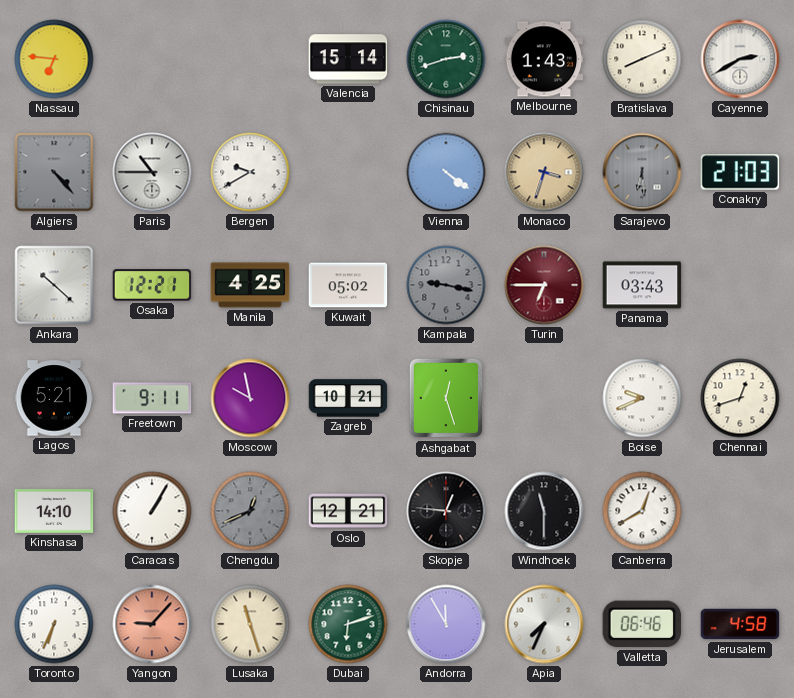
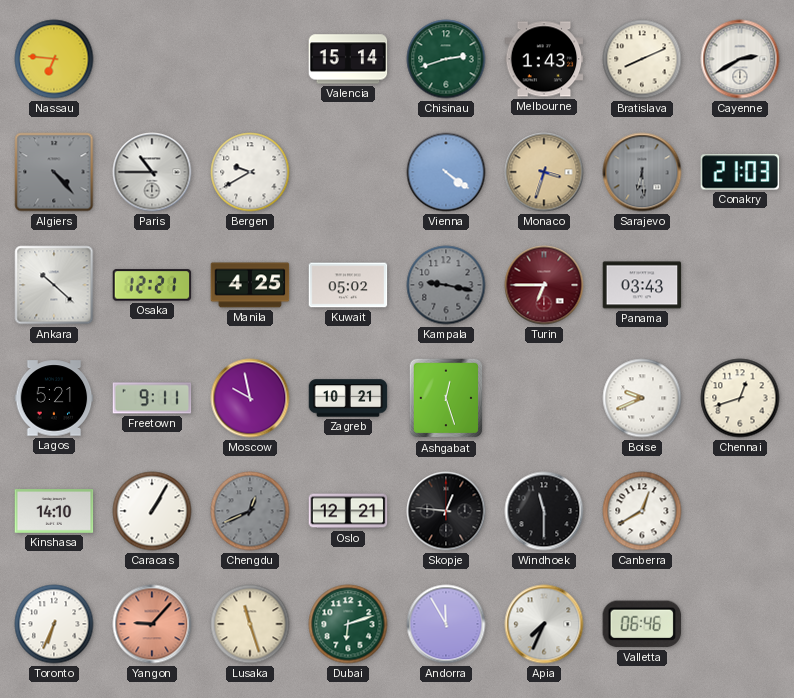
Jerusalem: 4:58 -> none
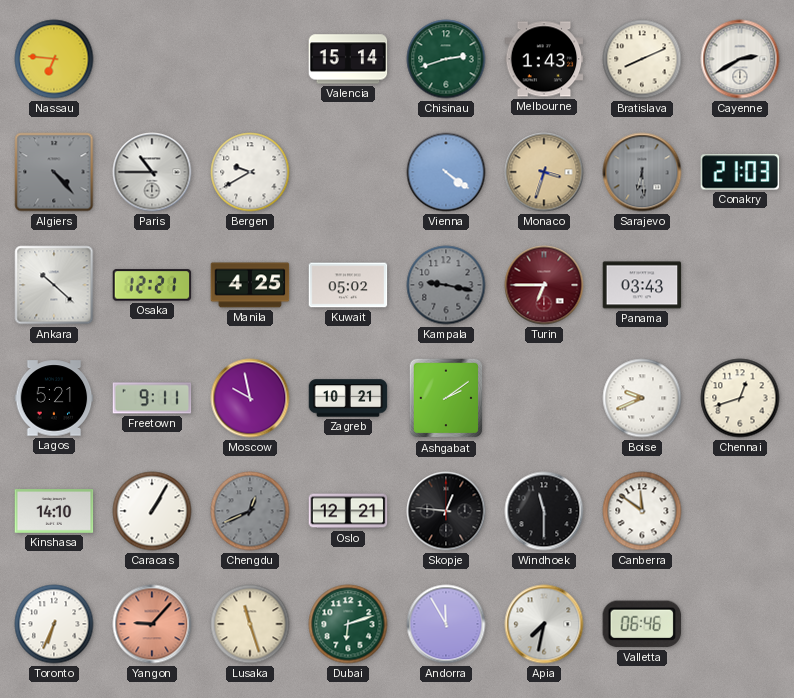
Ashgabat: 12:27 -> 2:09
Canberra: 12:40 -> 11:51
Apia: 7:34 -> 7:32
